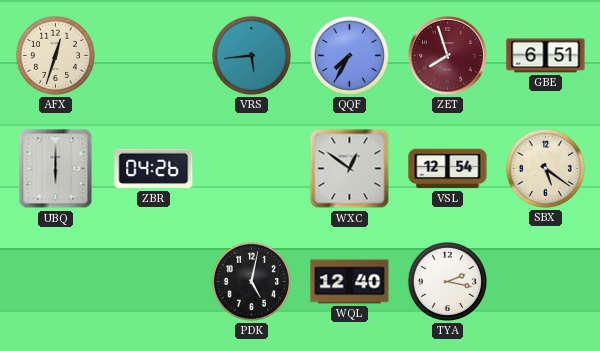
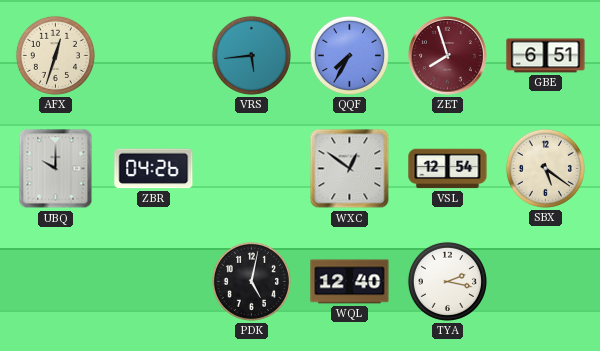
UBQ: 6:00 -> 10:00
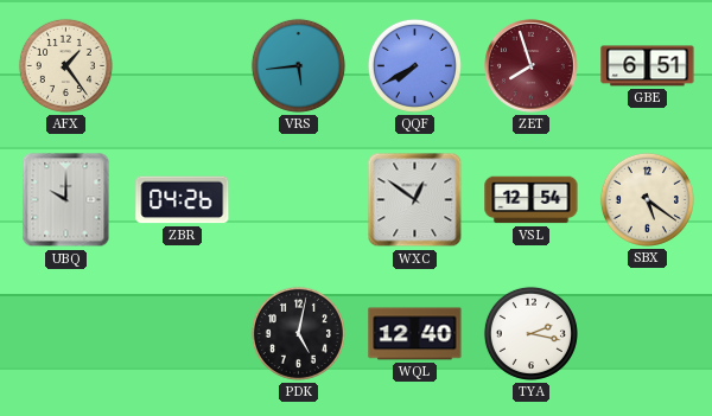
AFX: 12:33 -> 1:24
QQF: 7:35 -> 7:40
